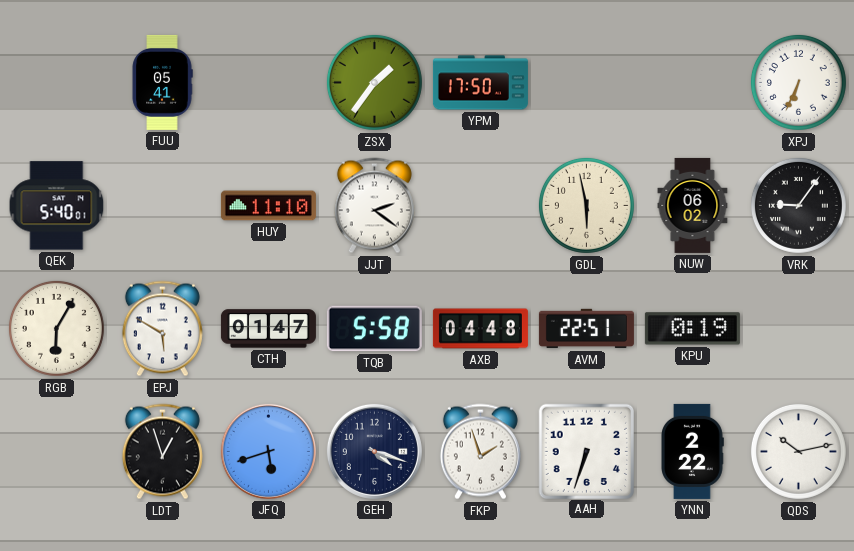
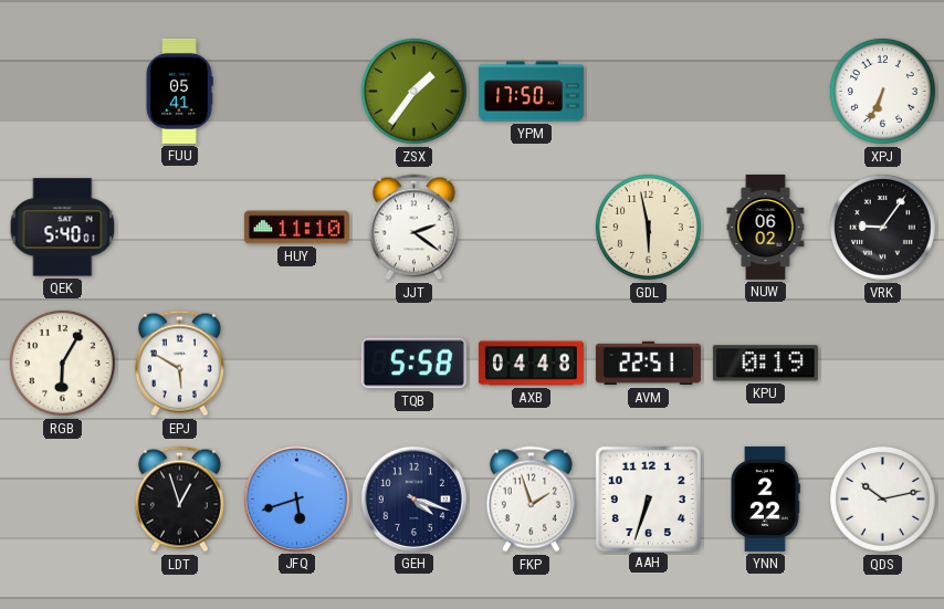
CTH: 01:47 -> none
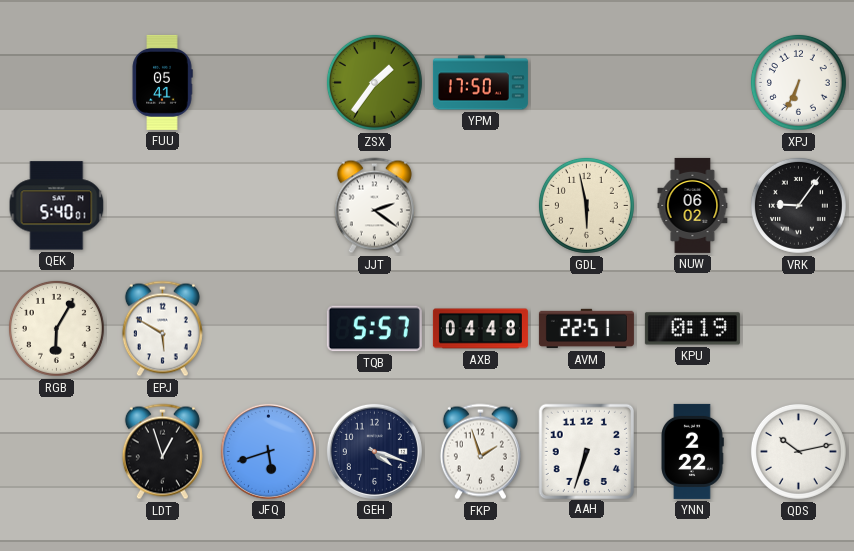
HUY: 11:10 -> none
TQB: 5:58 -> 5:57
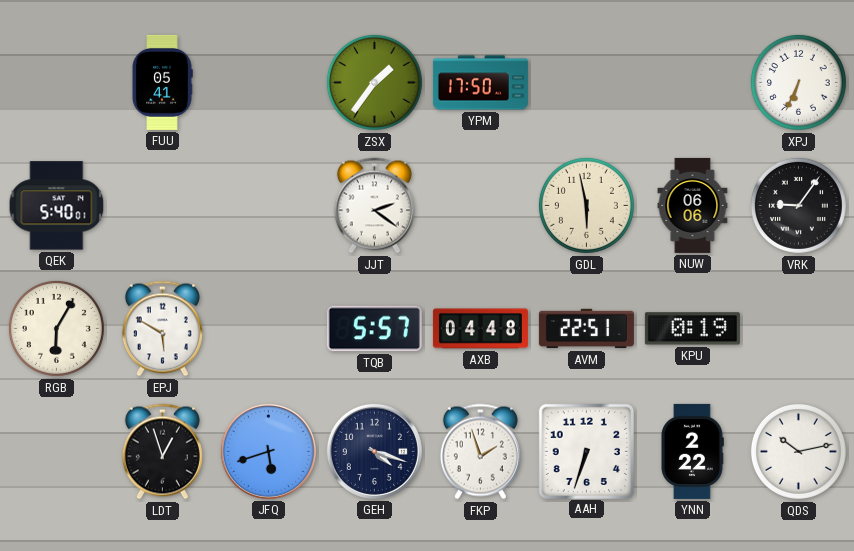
NUW: 06:02 -> 06:06
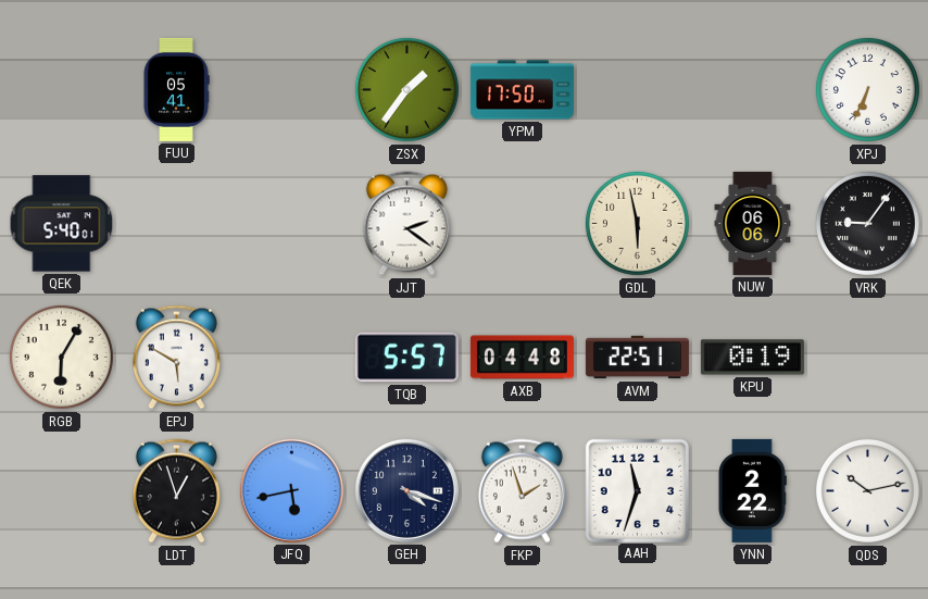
JFQ: 5:42 -> 5:43
AAH: 6:33 -> 11:33
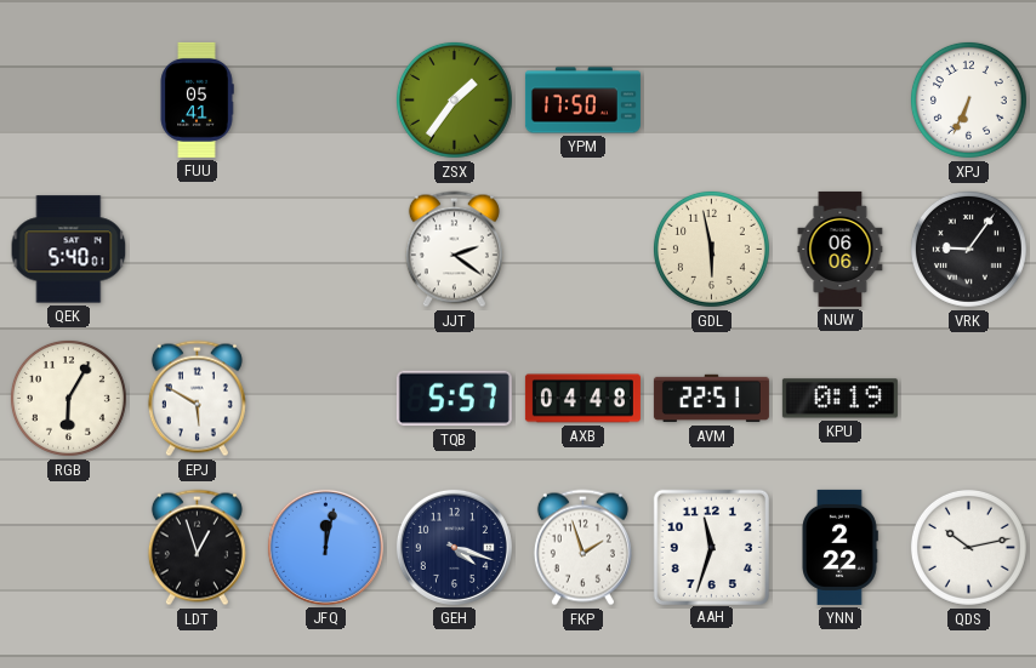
JFQ: 5:43 -> 12:02
